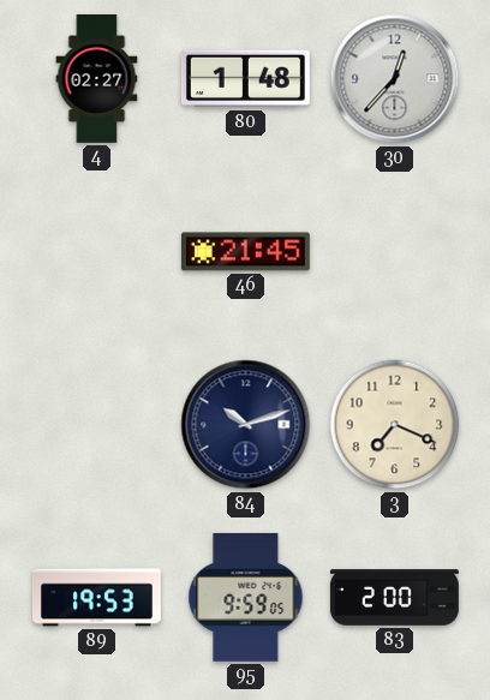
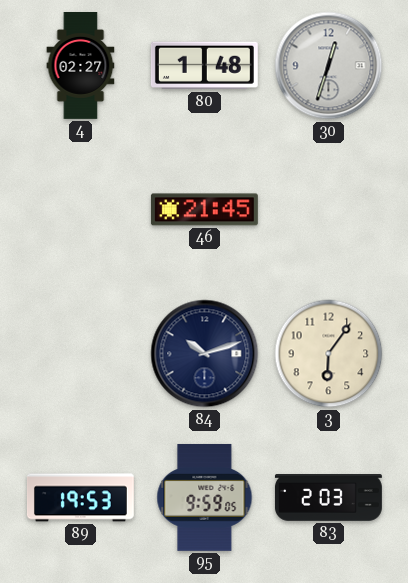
30: 12:37 -> 12:33
3: 7:19 -> 6:06
83: 2:00 -> 2:03
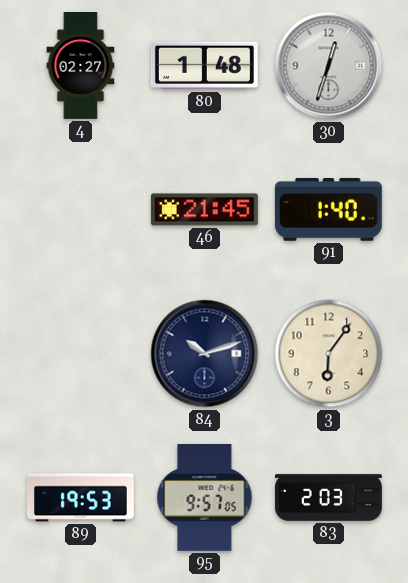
91: none -> 1:40
95: 9:59 -> 9:57
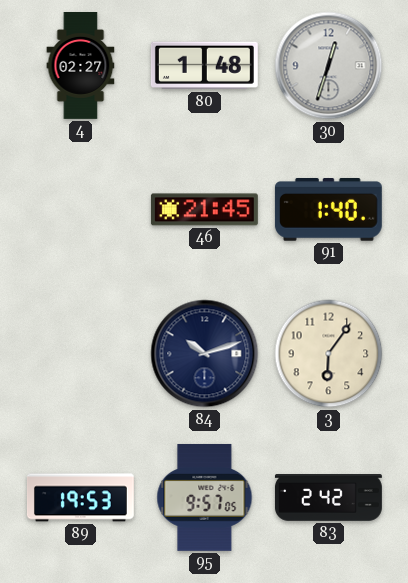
83: 2:03 -> 2:42
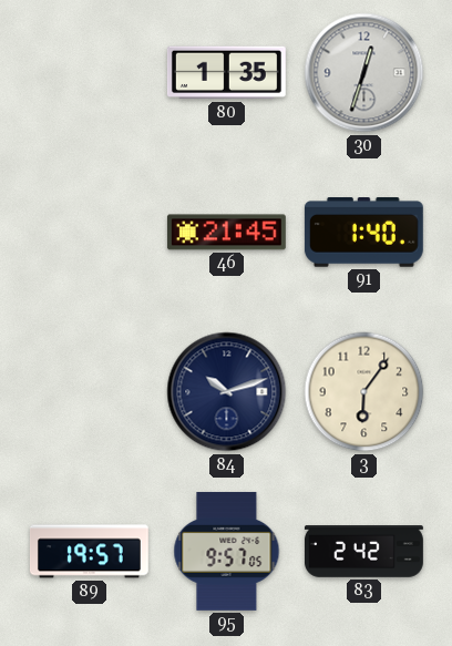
4: 02:27 -> none
80: 1:48 -> 1:35
89: 19:53 -> 19:57
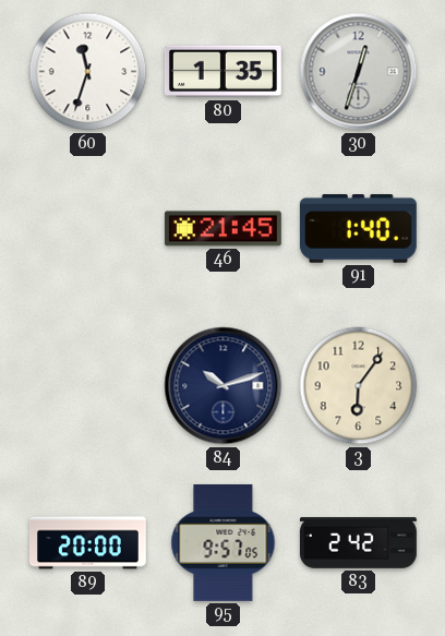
60: none -> 11:33
89: 19:57 -> 20:00
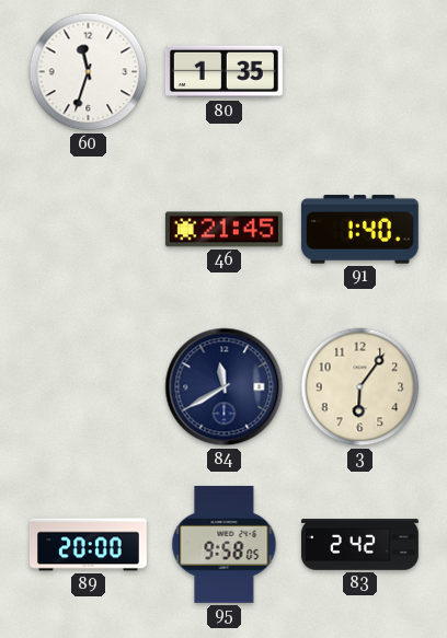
30: 12:33 -> none
84: 10:12 -> 11:40
95: 9:57 -> 9:58
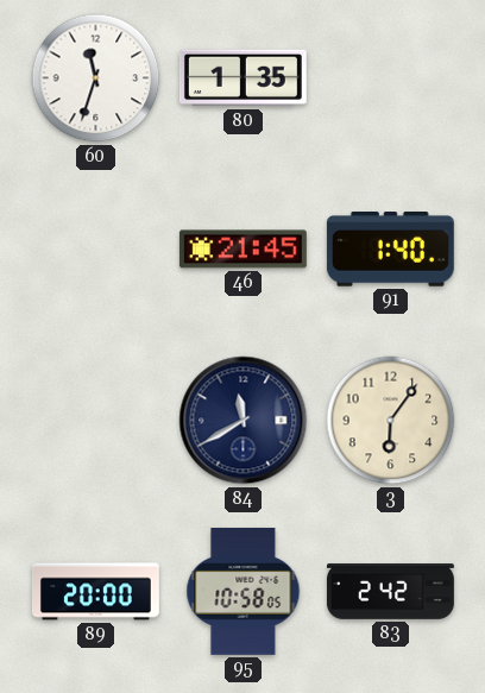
95: 9:58 -> 10:58
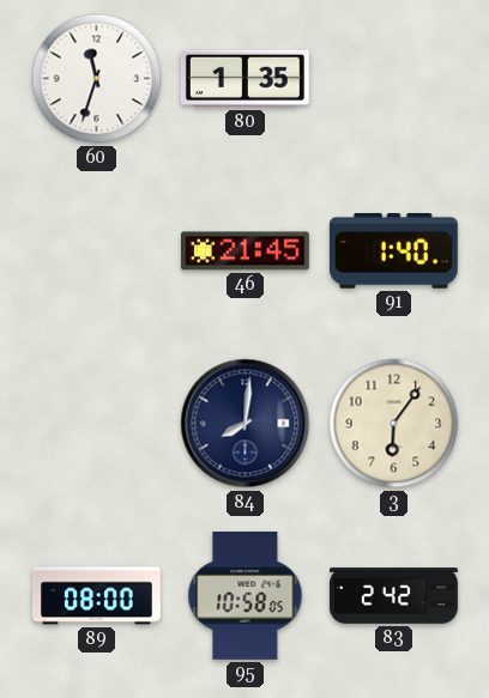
84: 11:40 -> 8:01
89: 20:00 -> 08:00
